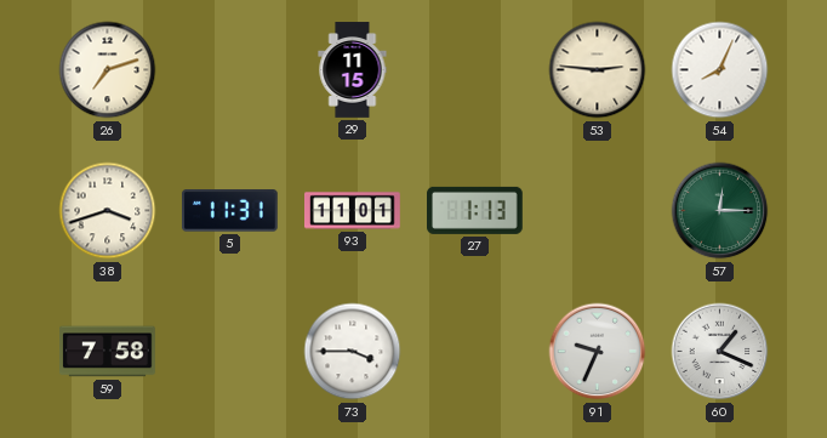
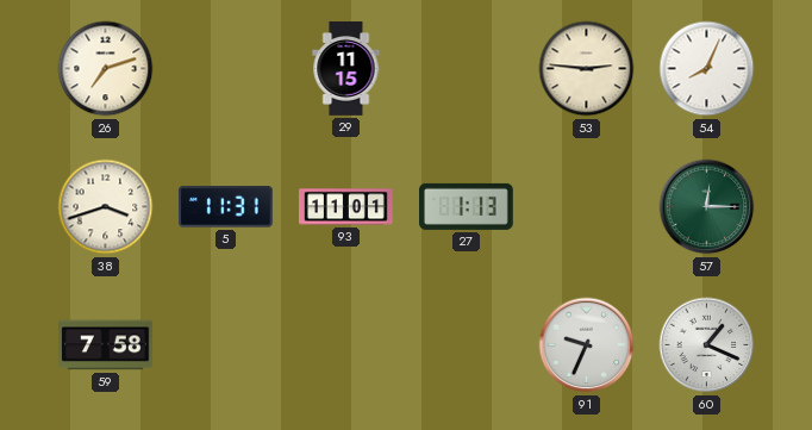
73: 3:45 -> none
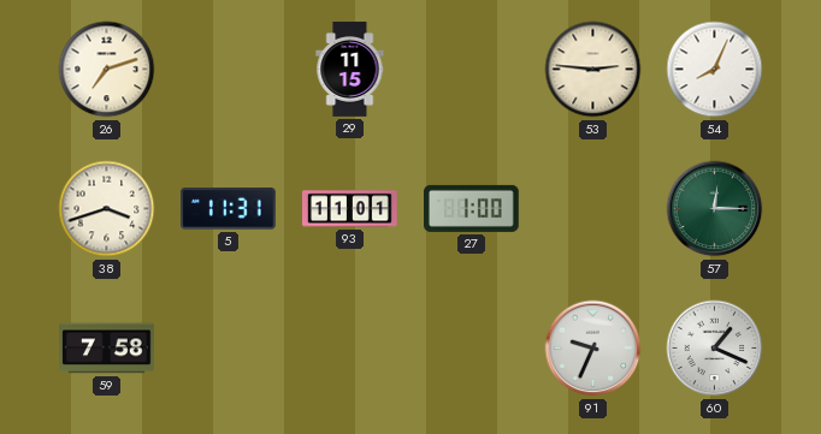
27: 1:13 -> 1:00
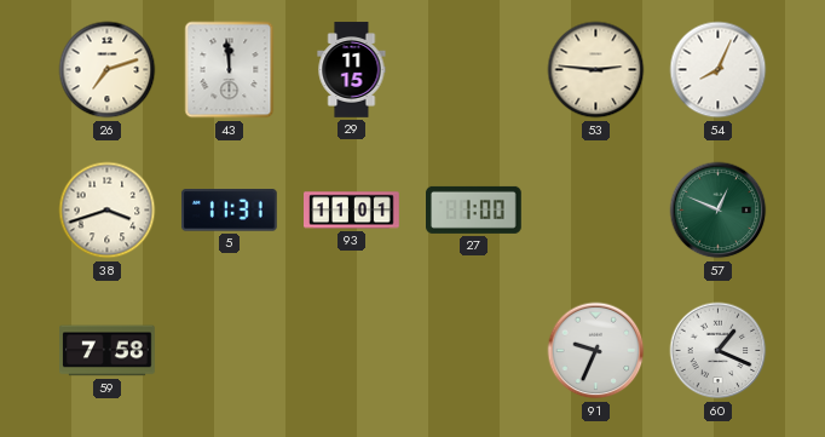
43: none -> 11:59
57: 12:15 -> 12:49
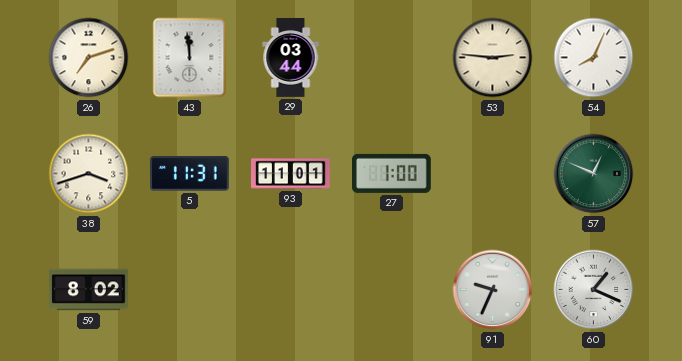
29: 11:15 -> 03:44
59: 7:58 -> 8:02
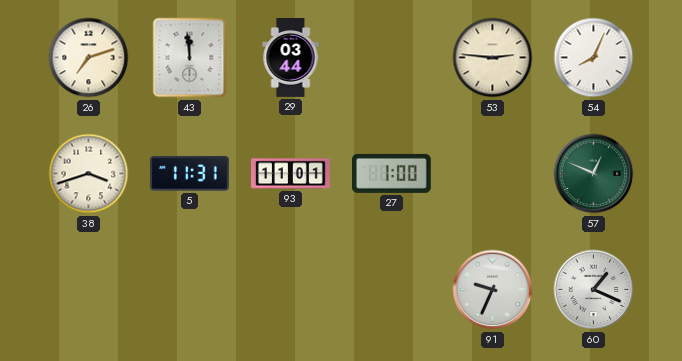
59: 8:02 -> none
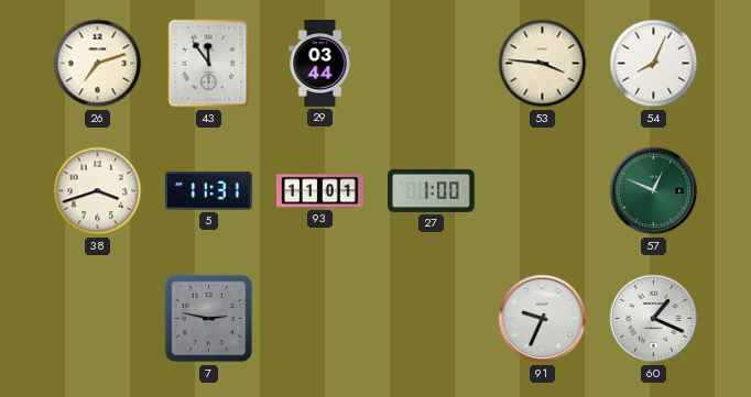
43: 11:59 -> 11:54
53: 2:46 -> 3:46
7: none -> 2:47
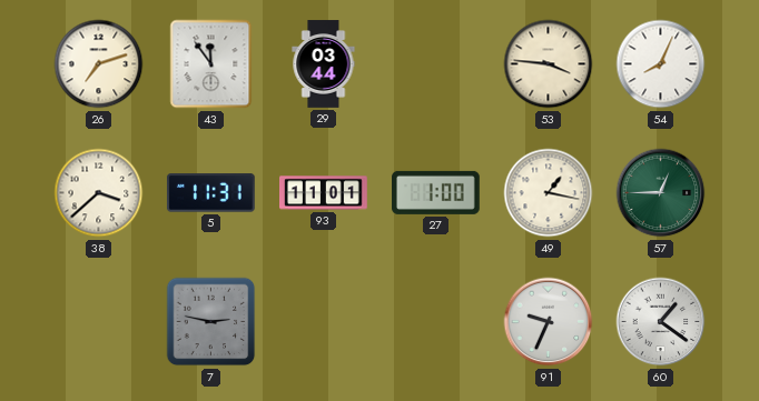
38: 3:42 -> 3:38
49: none -> 1:17
57: 12:49 -> 12:45
60: 1:19 -> 1:21
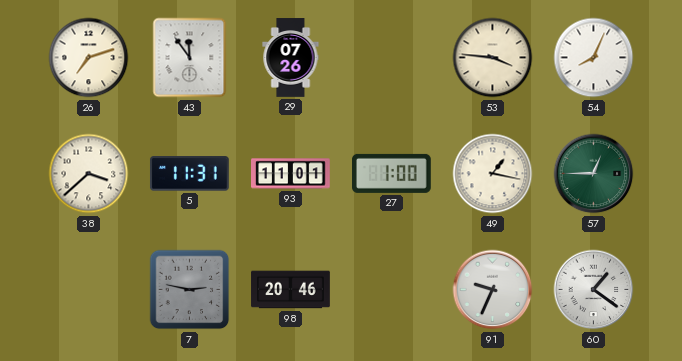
29: 03:44 -> 07:26
98: none -> 20:46
